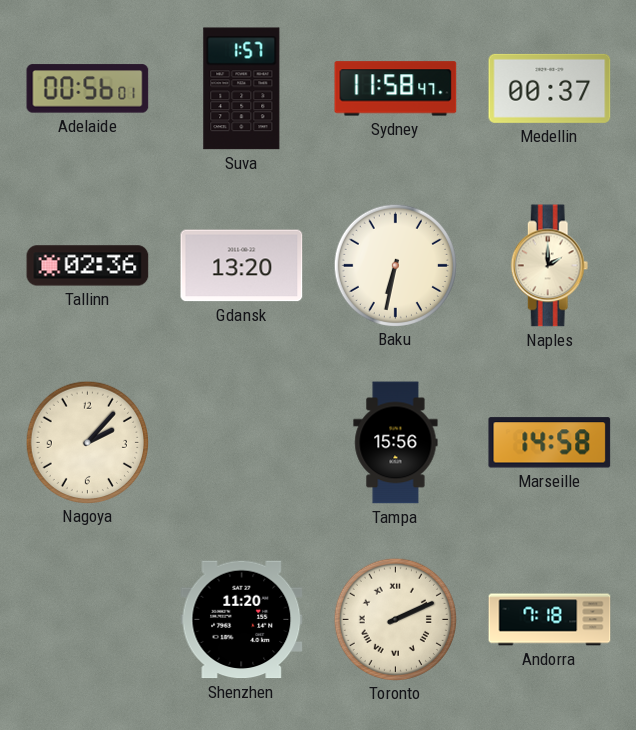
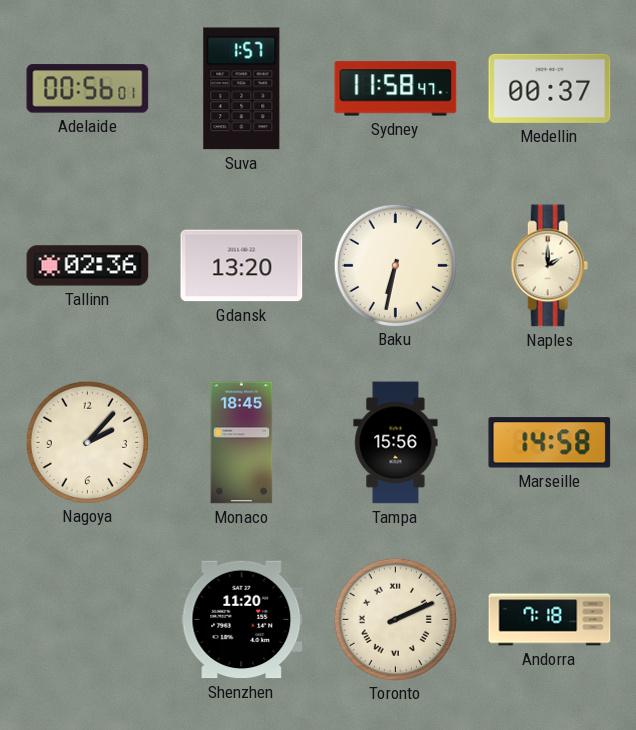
Monaco: none -> 18:45
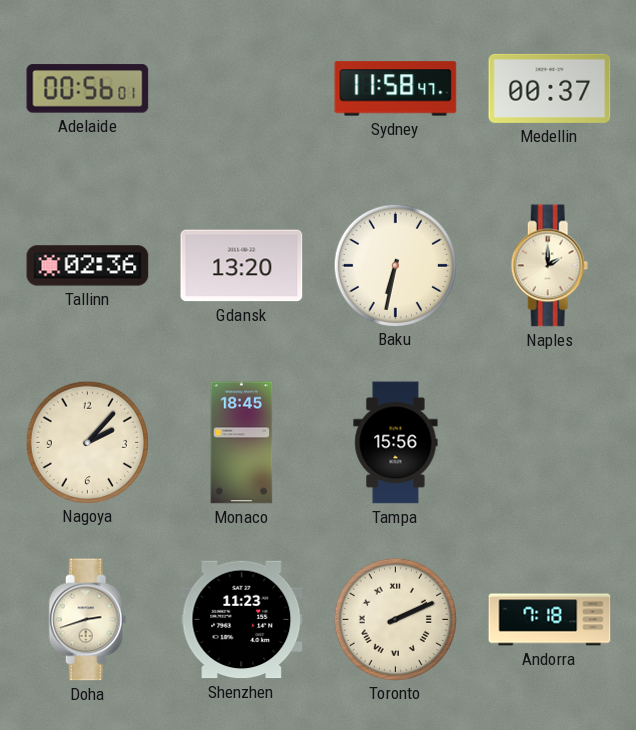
Suva: 1:57 -> none
Marseille: 14:58 -> none
Doha: none -> 2:42
Shenzhen: 11:20 -> 11:23
